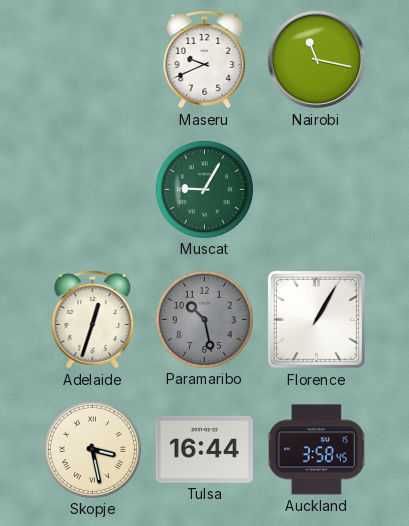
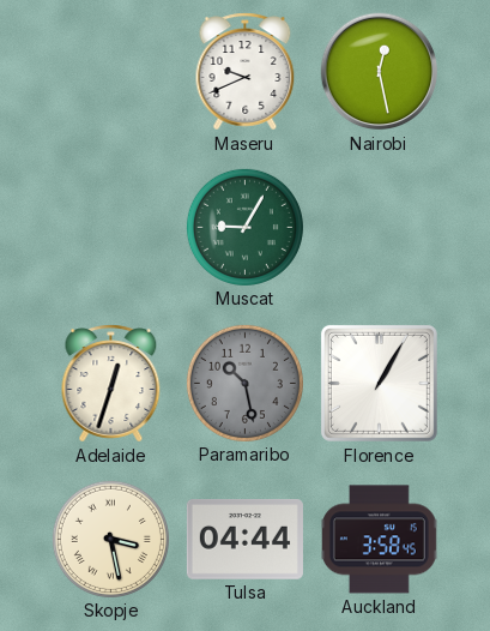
Nairobi: 11:17 -> 12:28
Tulsa: 16:44 -> 04:44
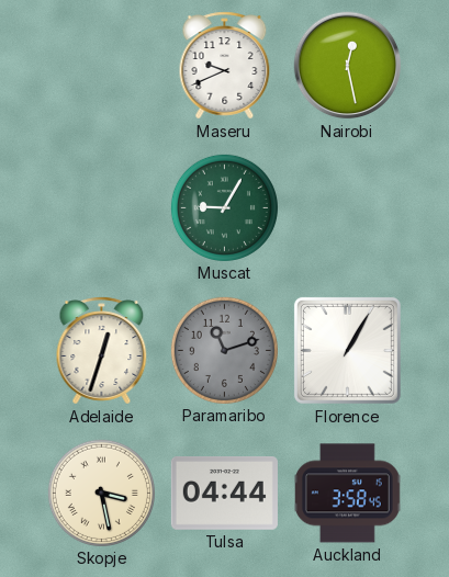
Paramaribo: 10:28 -> 11:12
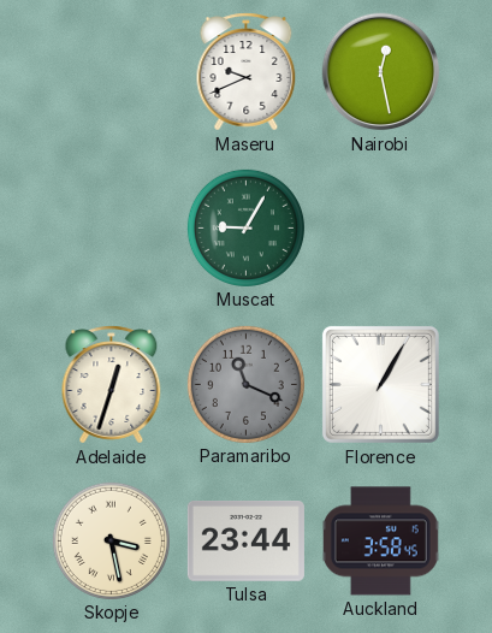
Paramaribo: 11:12 -> 11:19
Tulsa: 04:44 -> 23:44
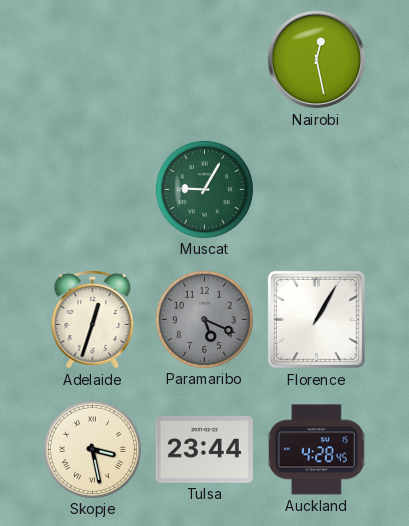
Maseru: 9:41 -> none
Paramaribo: 11:19 -> 5:19
Auckland: 3:58 -> 4:28
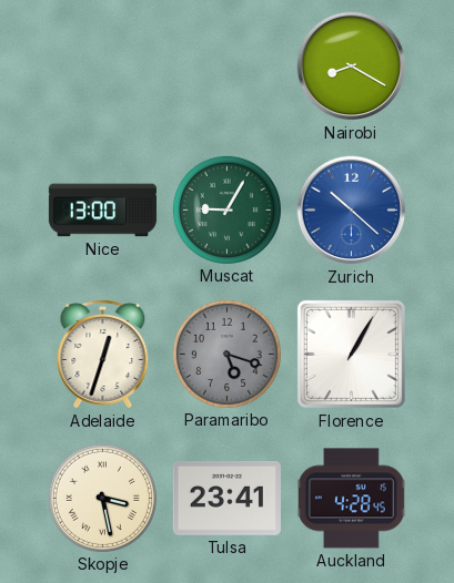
Nairobi: 12:28 -> 8:20
Nice: none -> 13:00
Zurich: none -> 10:22
Paramaribo: 5:19 -> 5:18
Tulsa: 23:44 -> 23:41
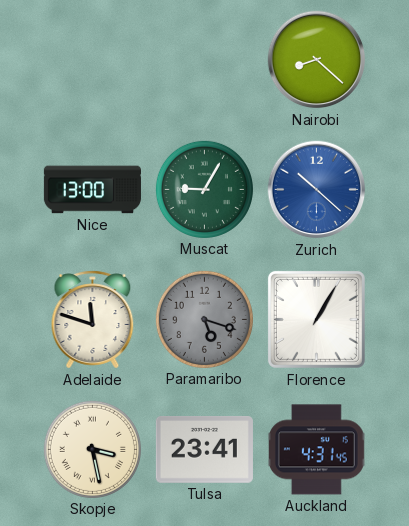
Nairobi: 8:20 -> 8:22
Adelaide: 12:33 -> 11:48
Auckland: 4:28 -> 4:31
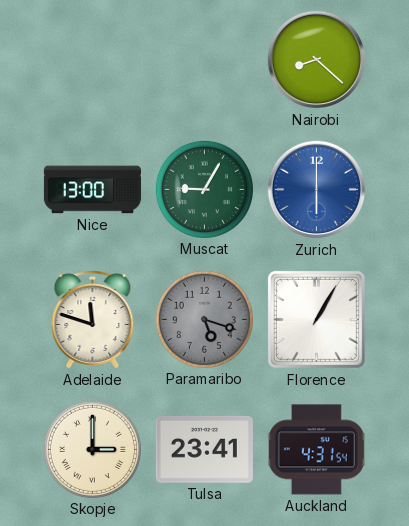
Zurich: 10:22 -> 6:00
Skopje: 3:28 -> 3:00
Auckland: 4:31:45 -> 4:31:54
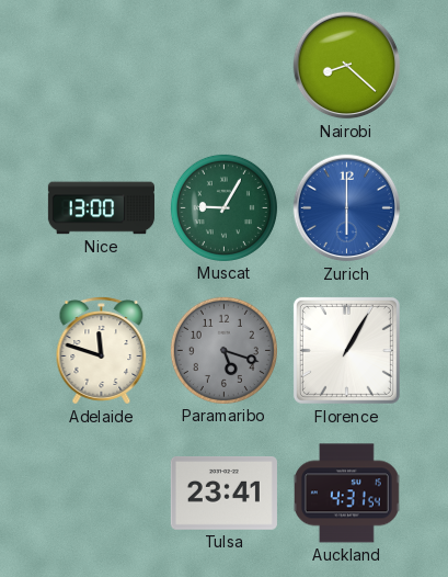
Skopje: 3:00 -> none
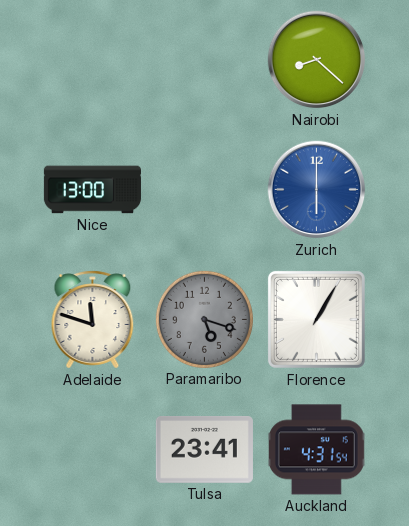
Muscat: 9:05 -> none
